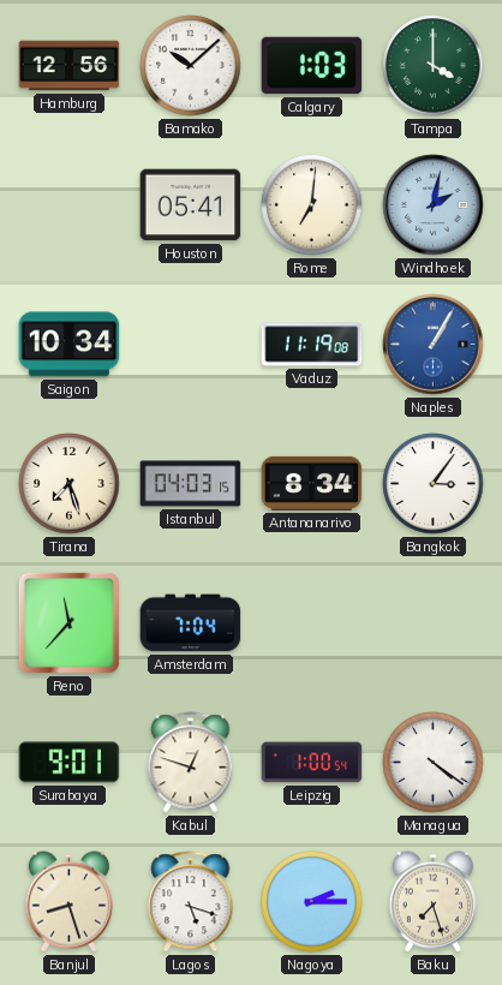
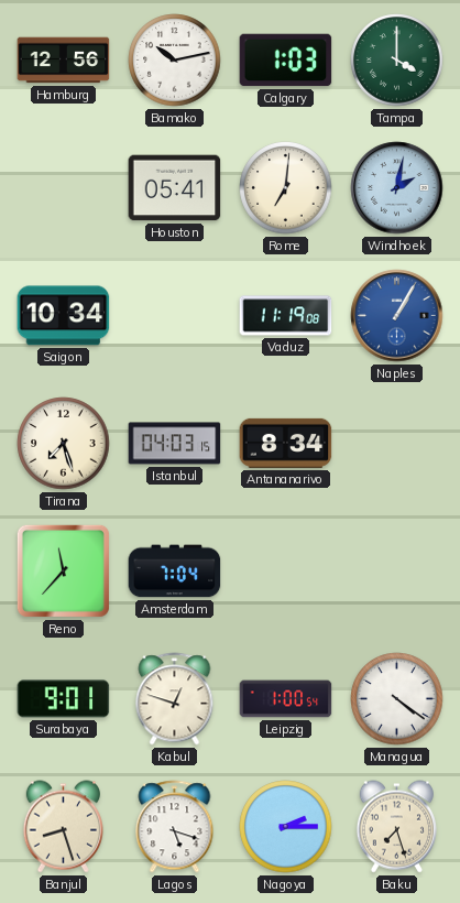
Bamako: 10:08 -> 10:13
Bangkok: 3:06 -> none
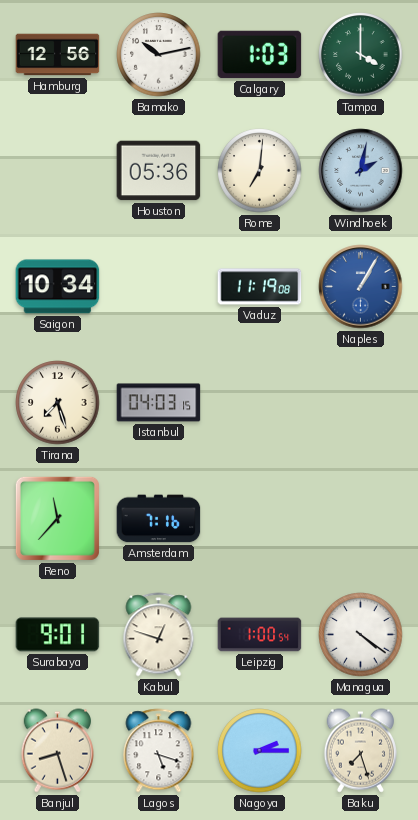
Houston: 05:41 -> 05:36
Antananarivo: 8:34 -> none
Amsterdam: 7:04 -> 7:16
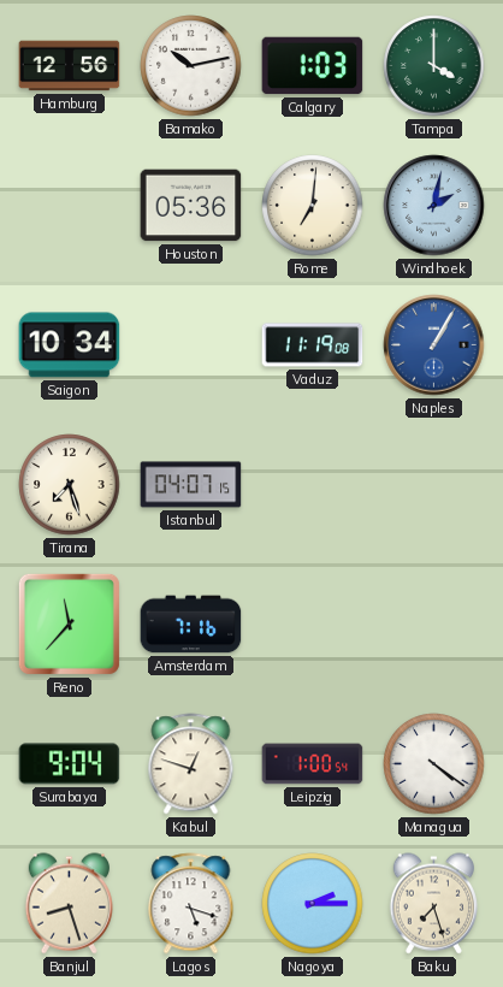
Istanbul: 04:03 -> 04:07
Surabaya: 9:01 -> 9:04
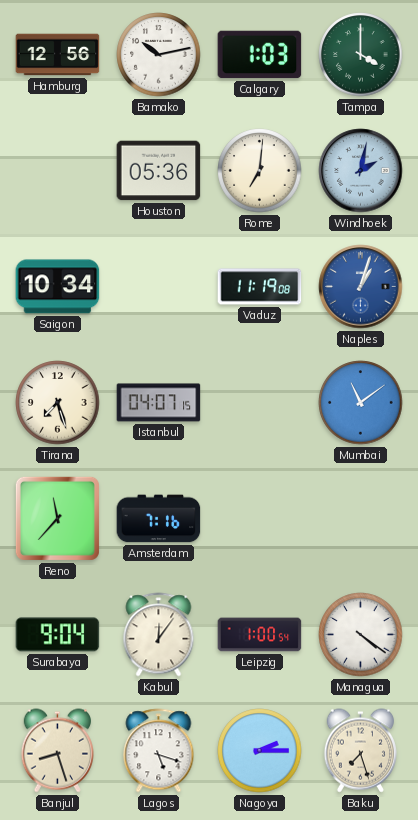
Naples: 1:05 -> 1:03
Mumbai: none -> 11:09
Kabul: 12:48 -> 12:06
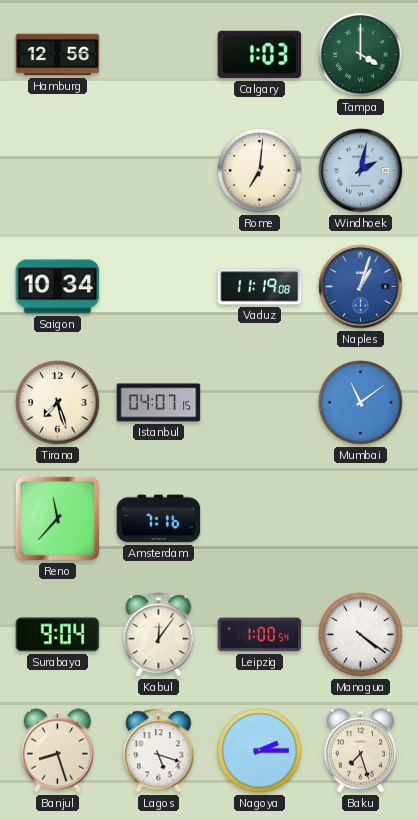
Bamako: 10:13 -> none
Houston: 05:36 -> none
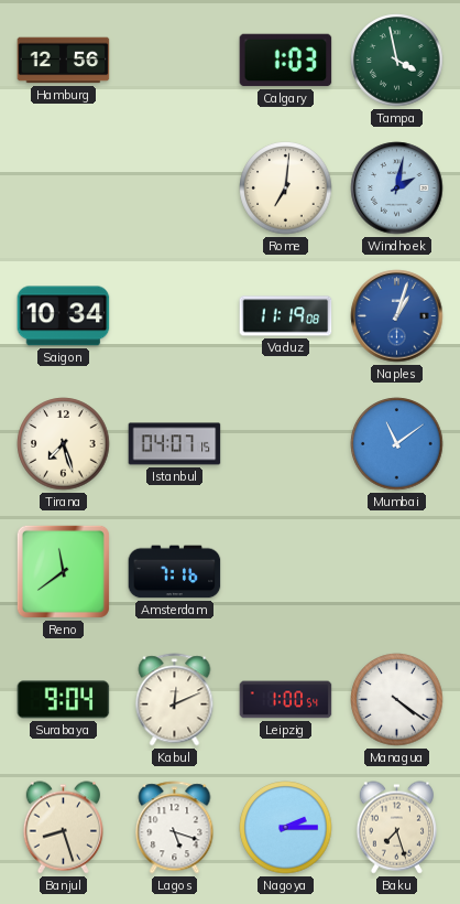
Tampa: 4:00 -> 3:58
Reno: 11:37 -> 11:39
Kabul: 12:06 -> 12:11
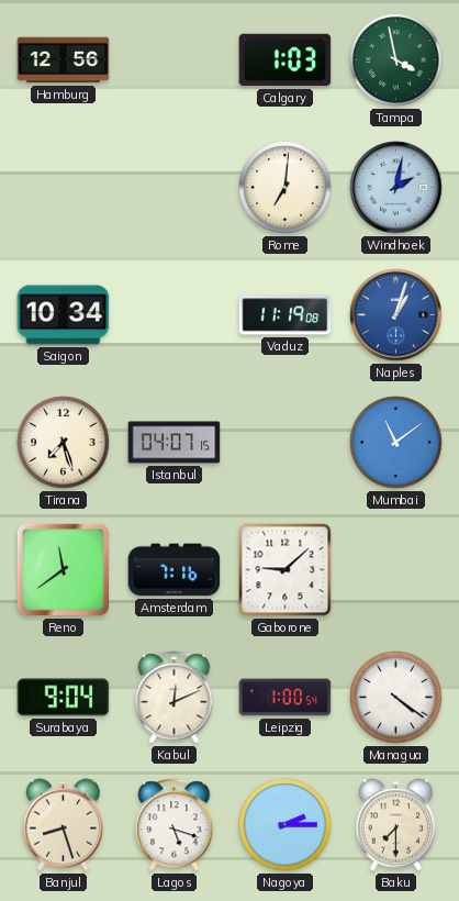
Gaborone: none -> 9:08
Baku: 7:27 -> 7:30
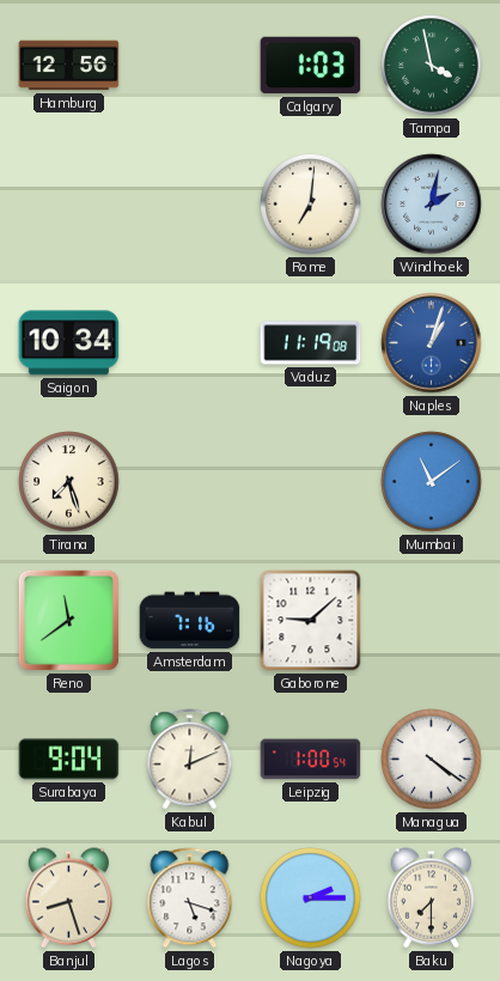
Istanbul: 04:07 -> none
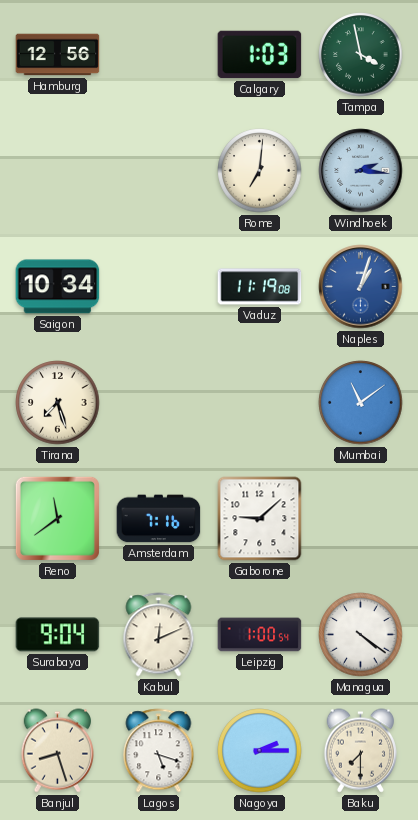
Windhoek: 2:02 -> 2:16
